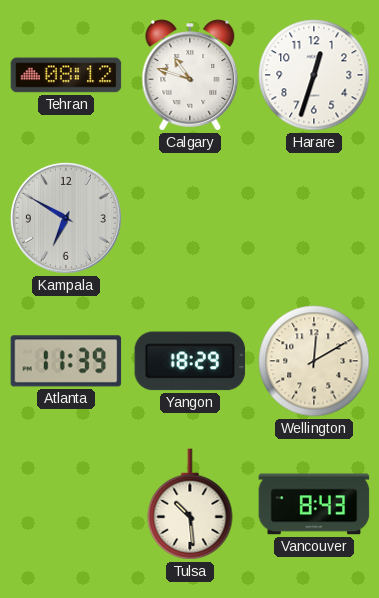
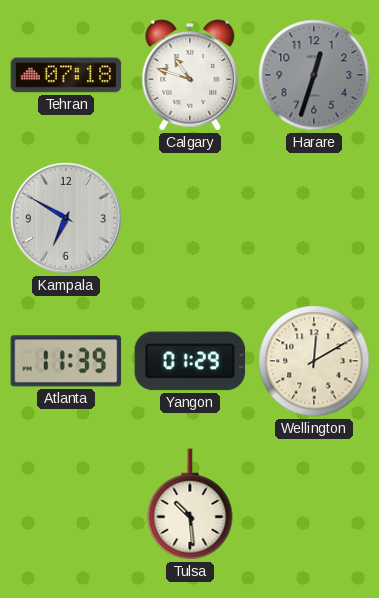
Tehran: 08:12 -> 07:18
Harare dial: white -> grey
Yangon: 18:29 -> 01:29
Vancouver: 8:43 -> none
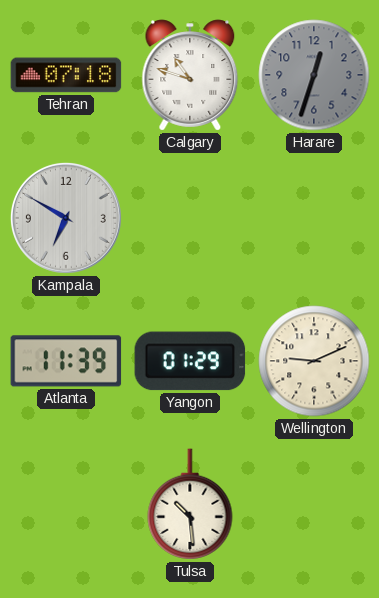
Wellington: 12:10 -> 9:11
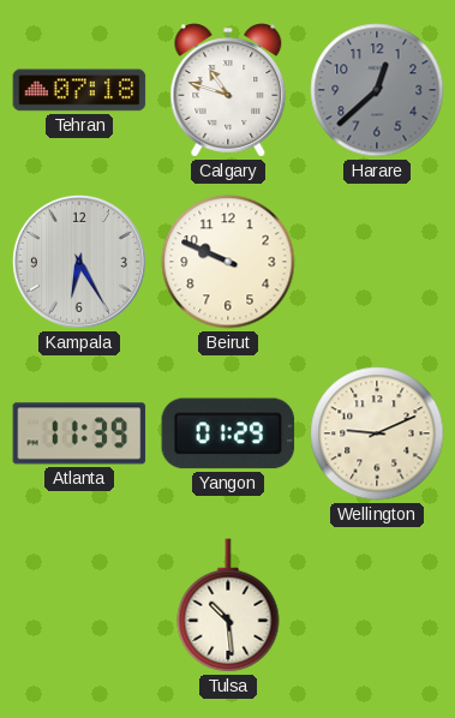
Harare: 12:33 -> 12:38
Kampala: 6:50 -> 6:25
Beirut: none -> 9:49
